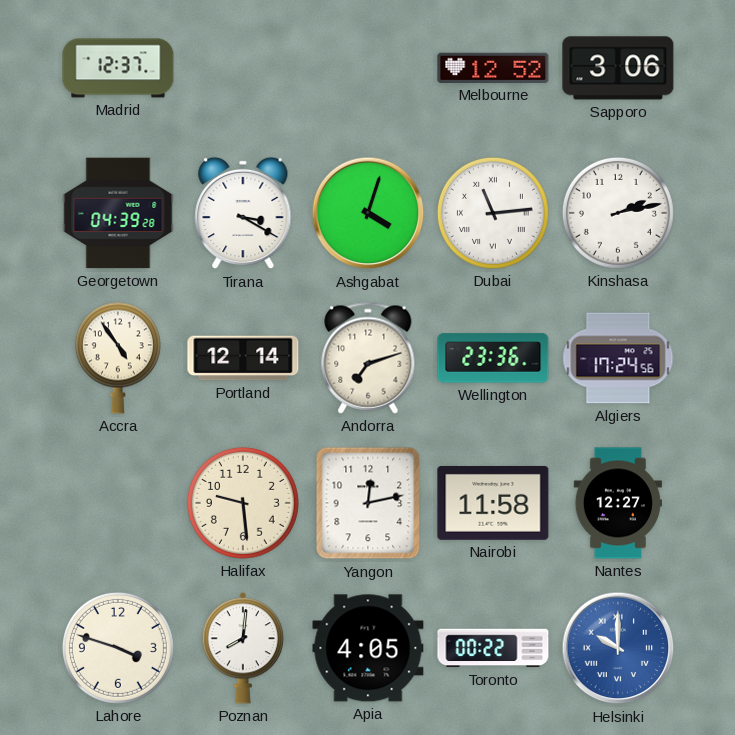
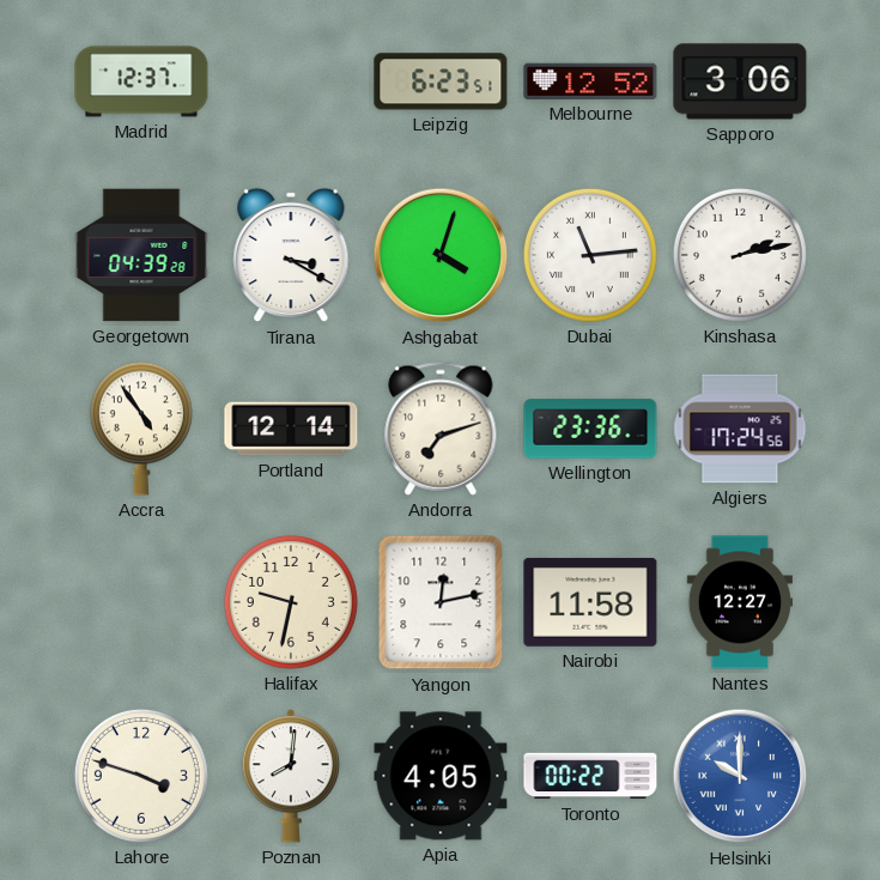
Leipzig: none -> 6:23
Halifax: 9:29 -> 9:32
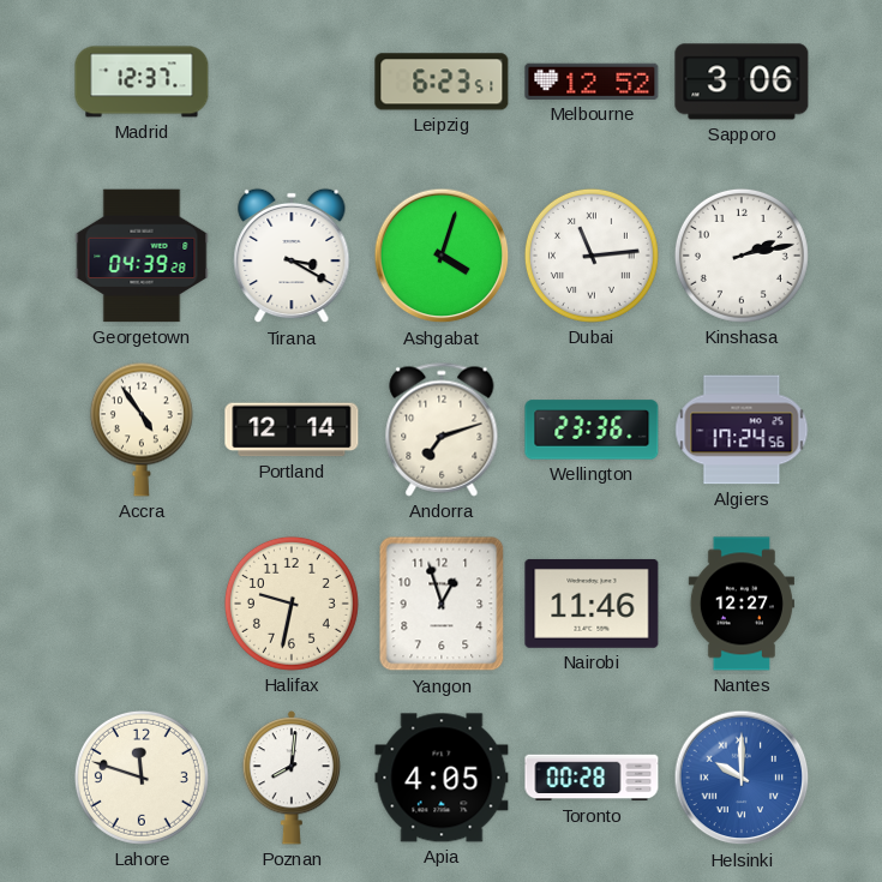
Yangon: 12:13 -> 12:57
Nairobi: 11:58 -> 11:46
Lahore: 3:48 -> 11:48
Toronto: 00:22 -> 00:28
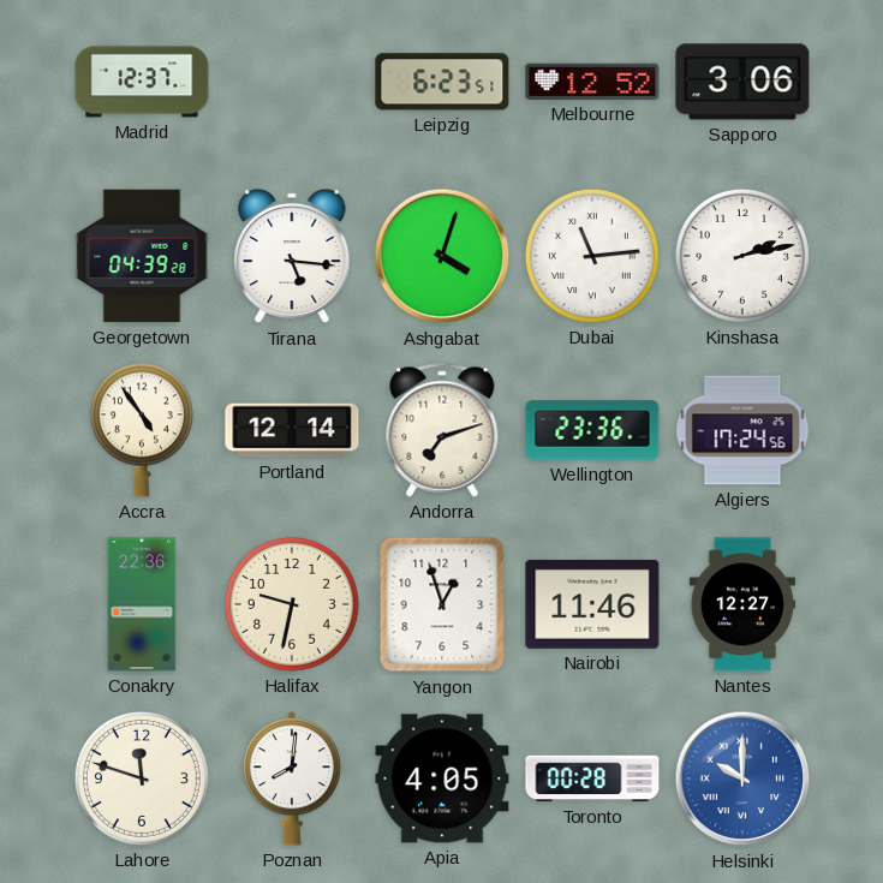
Tirana: 3:20 -> 5:16
Conakry: none -> 22:36
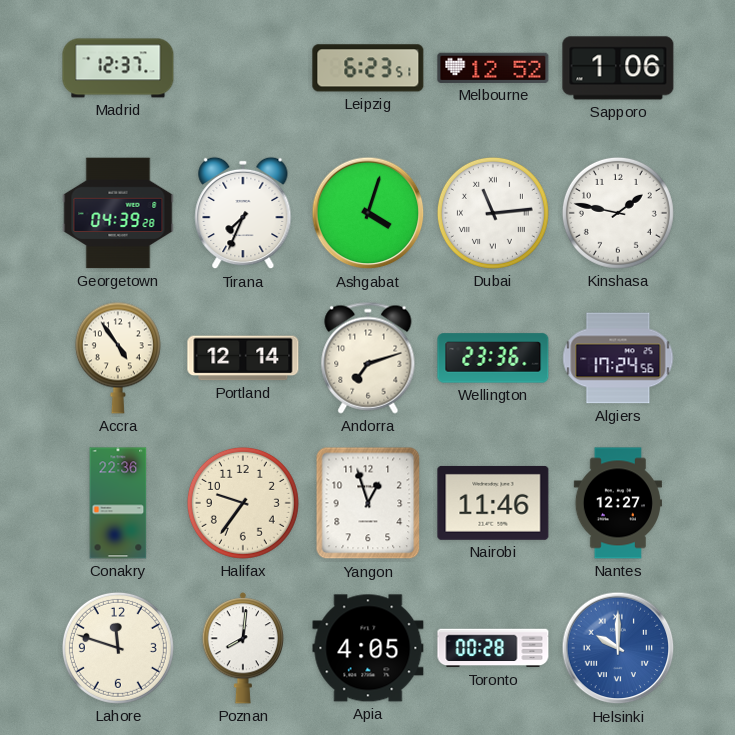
Sapporo: 3:06 -> 1:06
Tirana: 5:16 -> 7:34
Kinshasa: 2:13 -> 1:47
Halifax: 9:32 -> 9:36
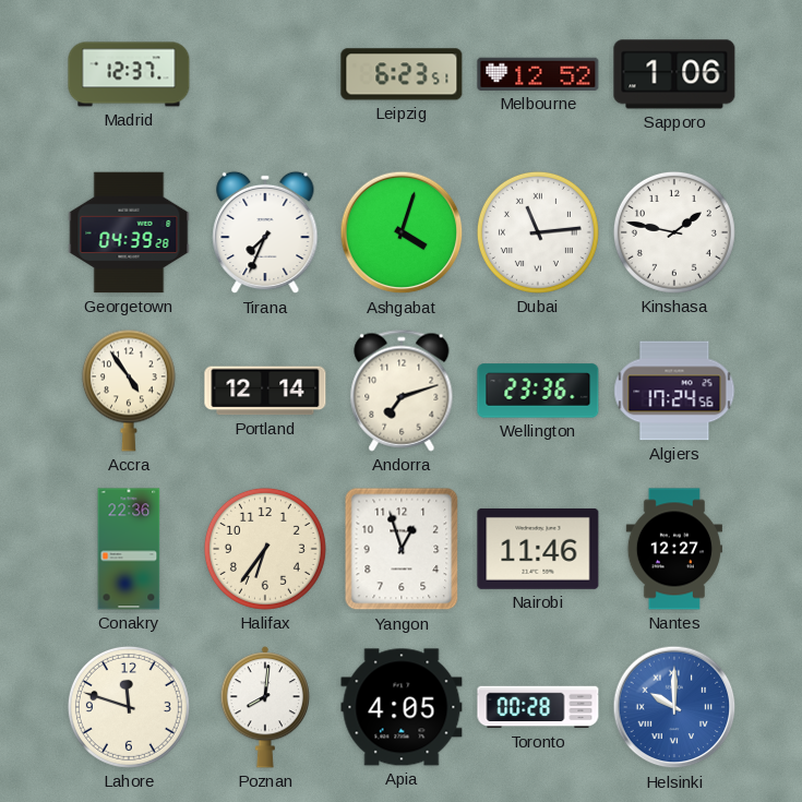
Halifax: 9:36 -> 6:36
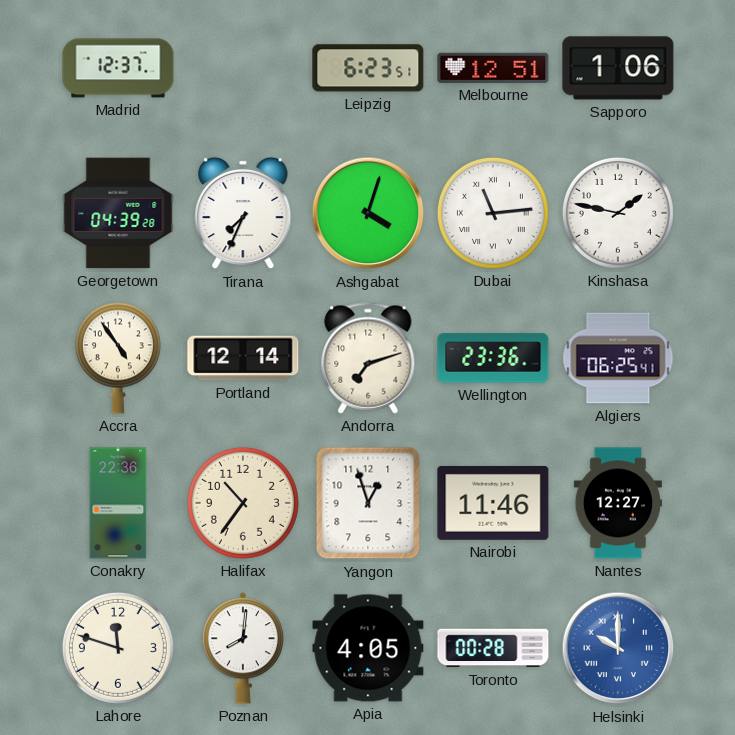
Melbourne: 12:52 -> 12:51
Algiers: 17:24 -> 06:25
Halifax: 6:36 -> 10:36
